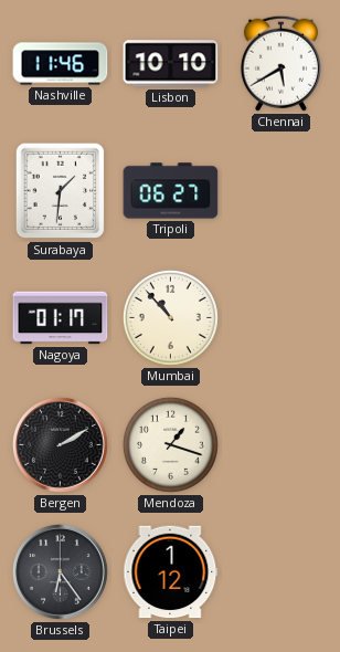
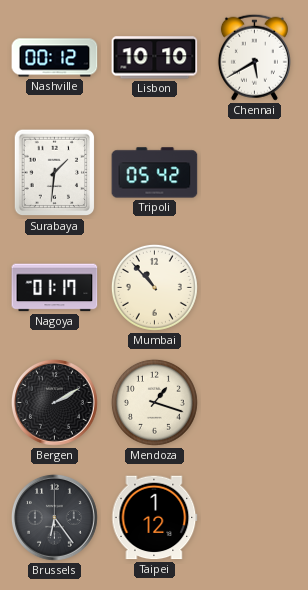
Nashville: 11:46 -> 00:12
Tripoli: 06:27 -> 05:42
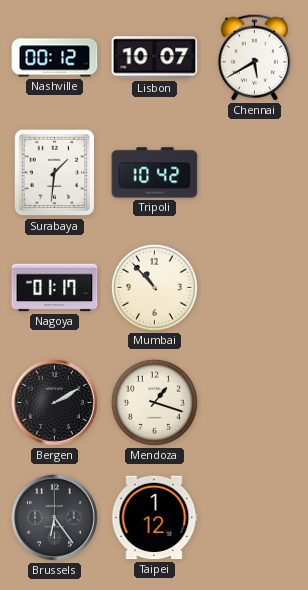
Lisbon: 10:10 -> 10:07
Tripoli: 05:42 -> 10:42
